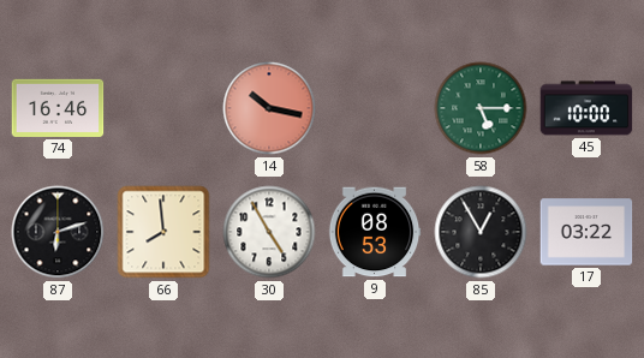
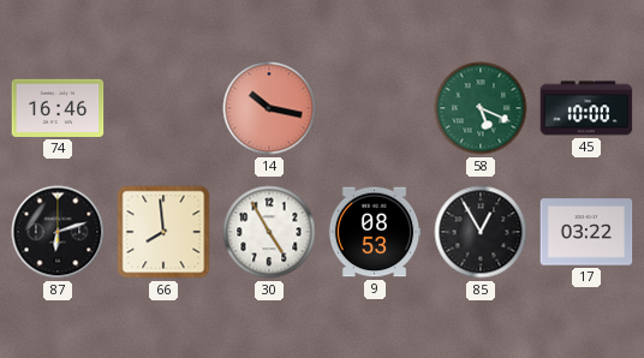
58: 5:15 -> 5:19
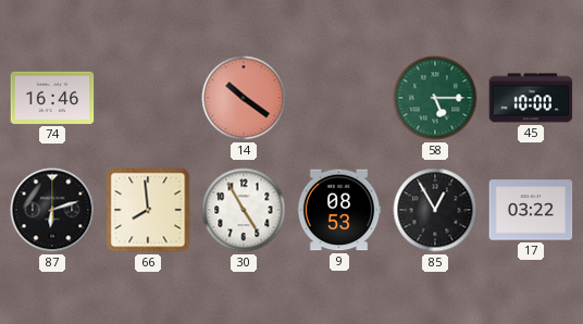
14: 10:17 -> 10:21
58: 5:19 -> 5:15
